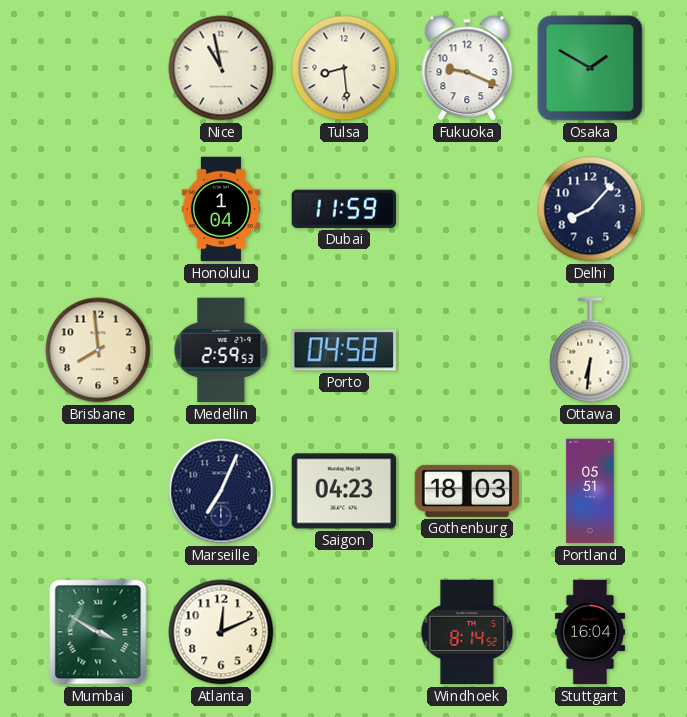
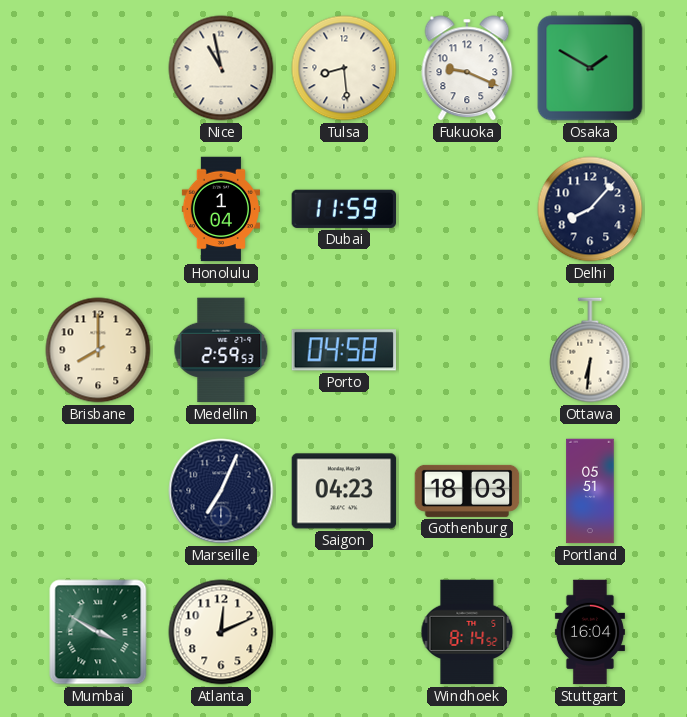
Brisbane: 7:59 -> 8:00
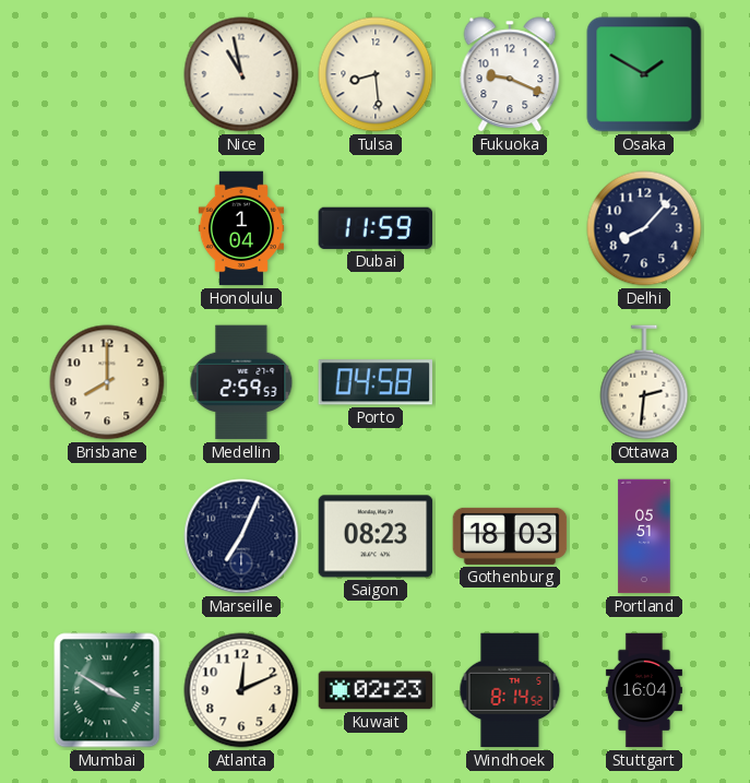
Ottawa: 6:31 -> 2:31
Saigon: 04:23 -> 08:23
Kuwait: none -> 02:23
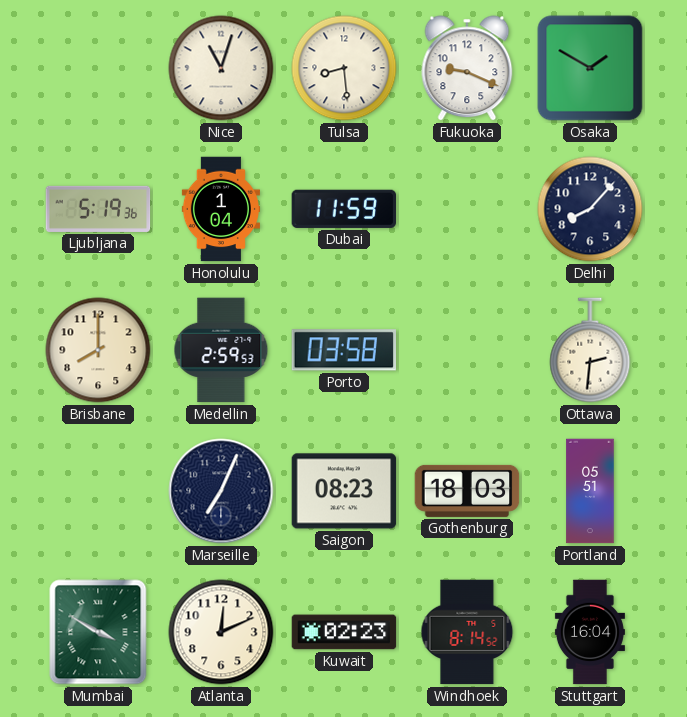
Nice: 10:58 -> 11:03
Ljubljana: none -> 5:19
Porto: 04:58 -> 03:58
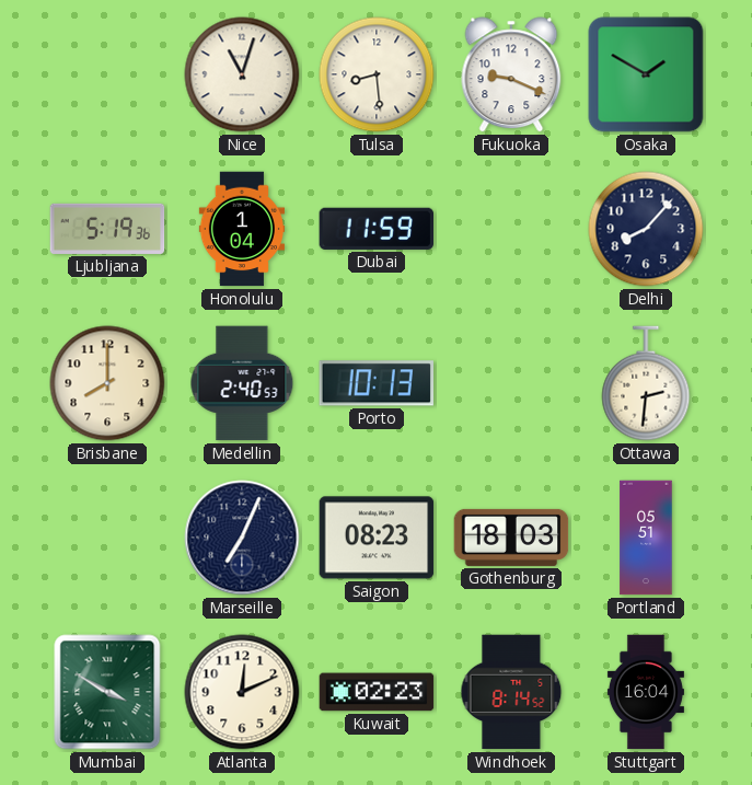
Medellin: 2:59 -> 2:40
Porto: 03:58 -> 10:13
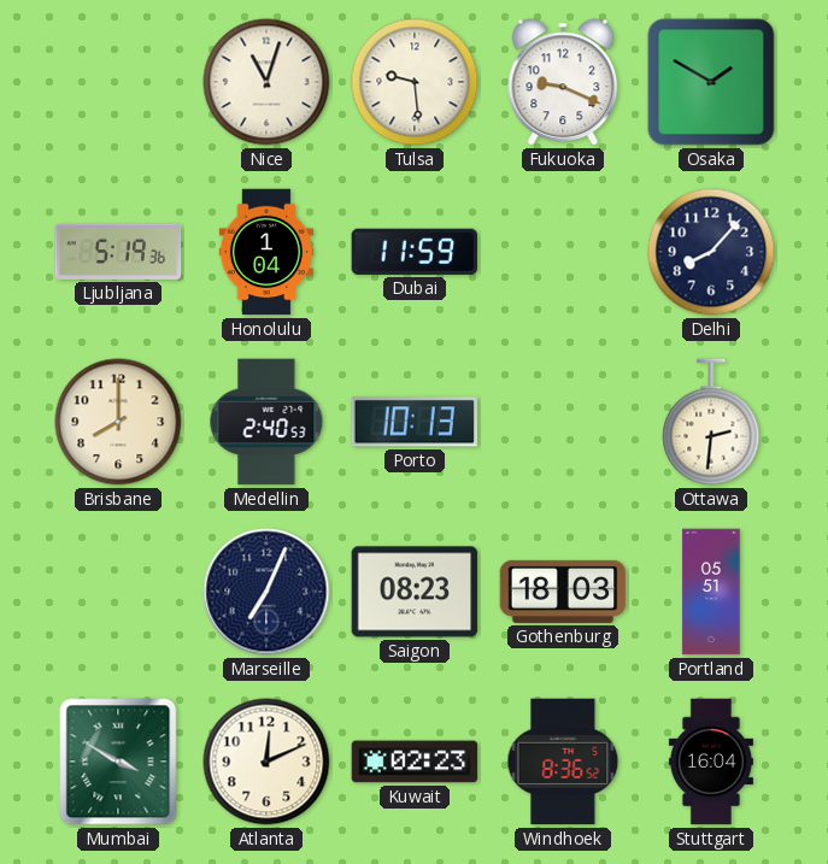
Tulsa: 8:29 -> 9:29
Windhoek: 8:14 -> 8:36
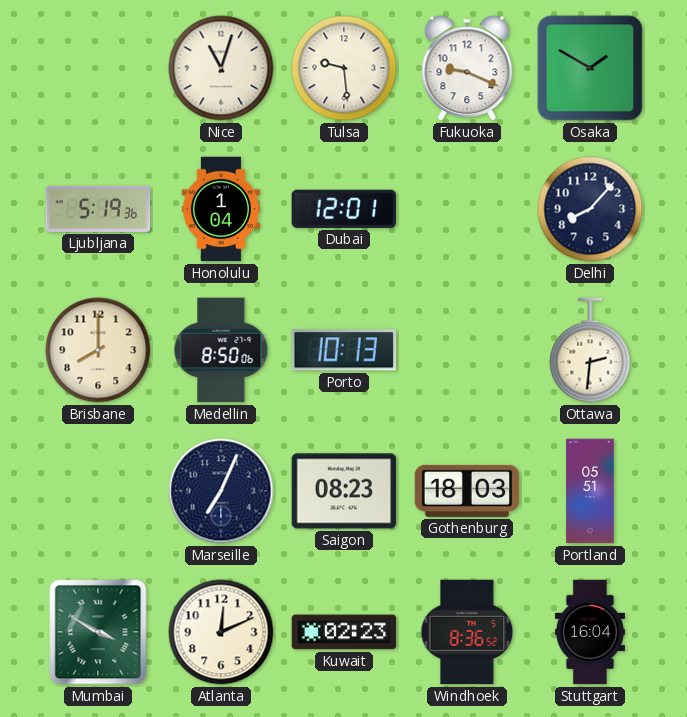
Dubai: 11:59 -> 12:01
Medellin: 2:40 -> 8:50
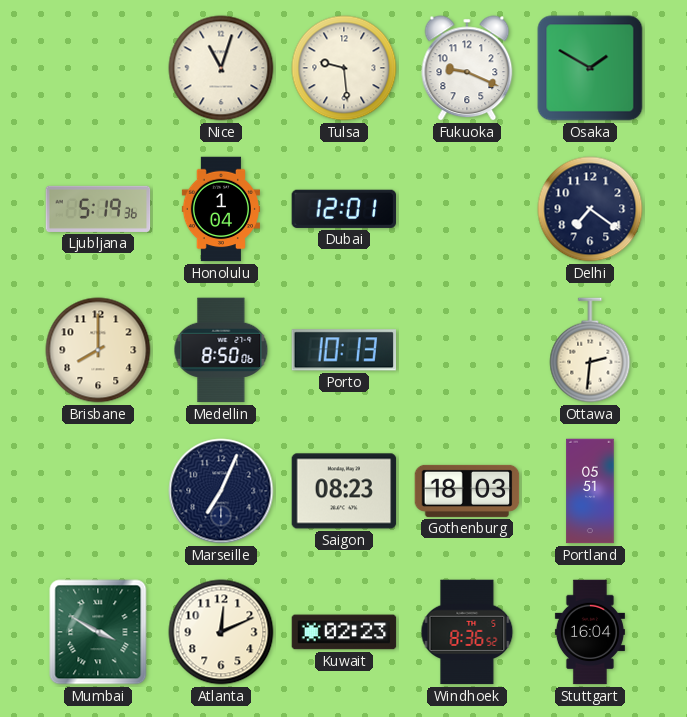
Delhi: 8:07 -> 7:21
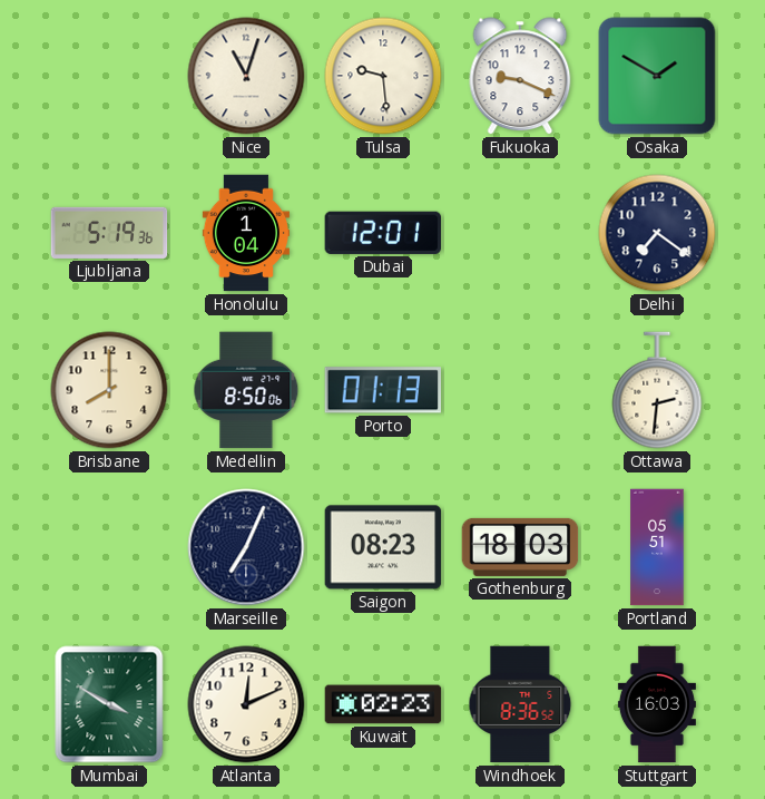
Porto: 10:13 -> 01:13
Stuttgart: 16:04 -> 16:03
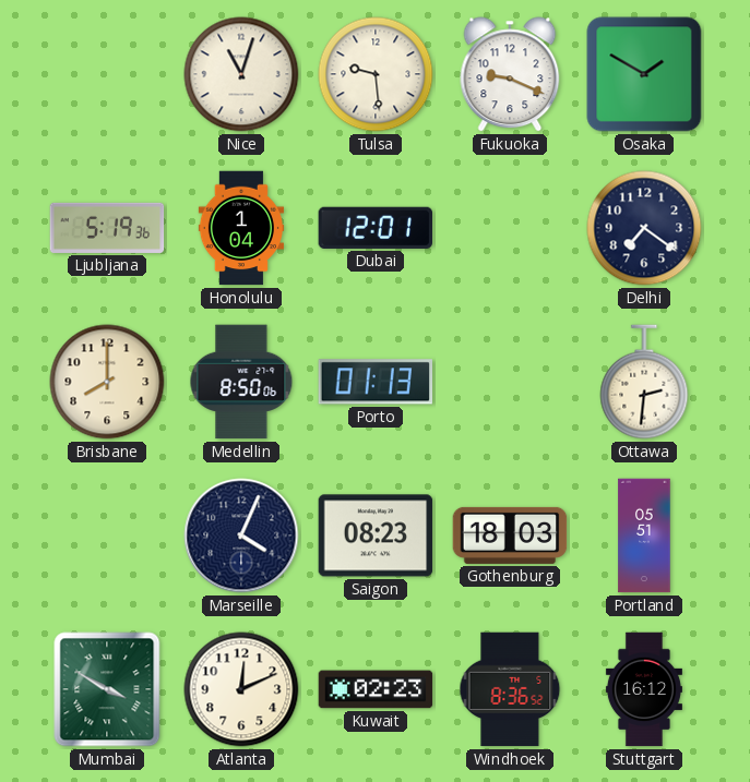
Marseille: 7:04 -> 4:04
Stuttgart: 16:03 -> 16:12
